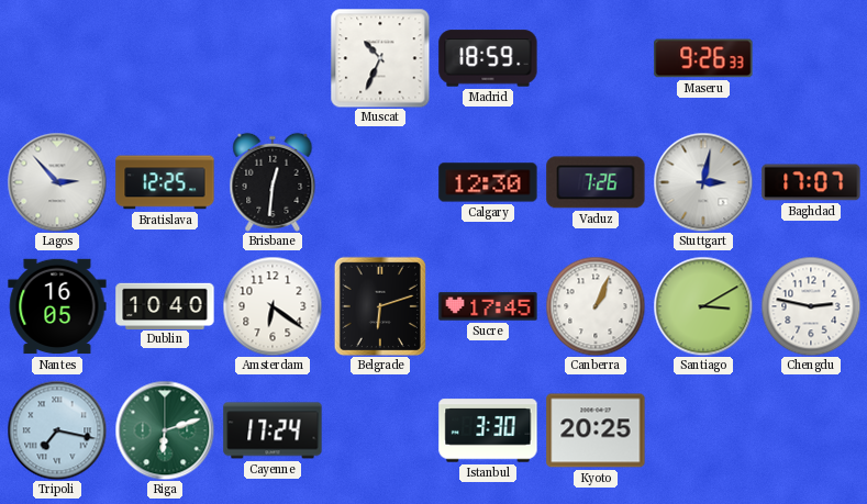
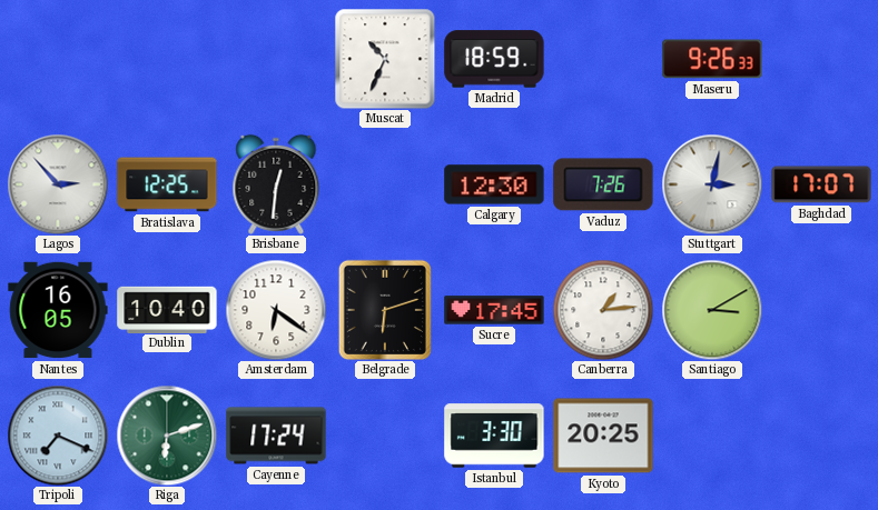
Canberra: 1:04 -> 1:14
Chengdu: 2:47 -> none
Tripoli: 7:17 -> 7:19
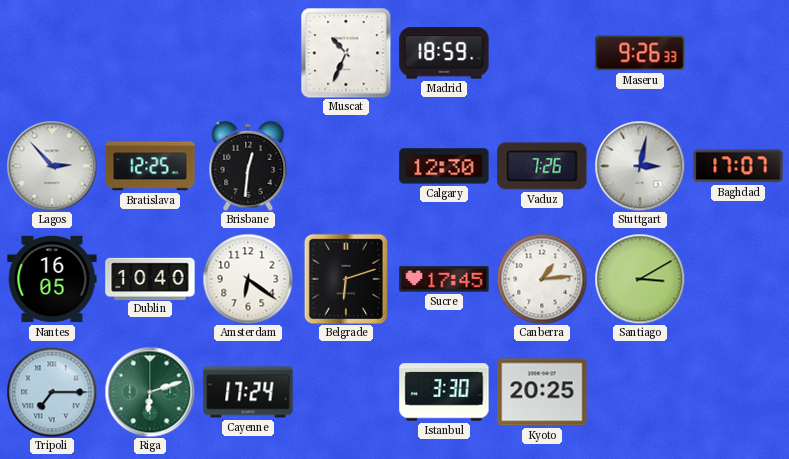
Tripoli: 7:19 -> 7:15
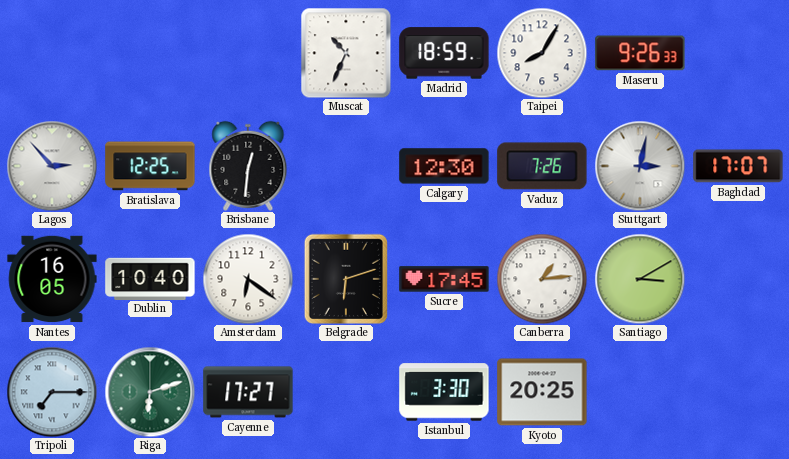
Taipei: none -> 8:05
Cayenne: 17:24 -> 17:27
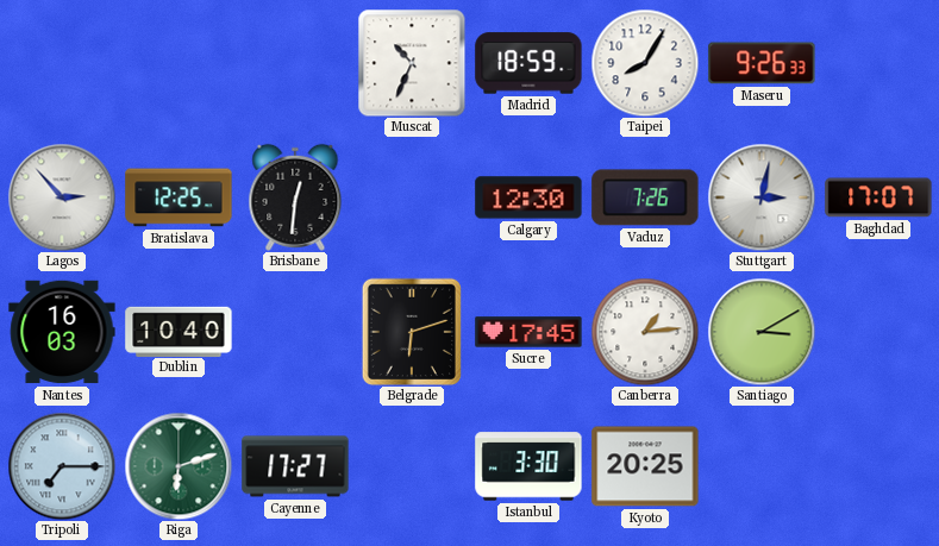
Nantes: 16:05 -> 16:03
Amsterdam: 6:21 -> none
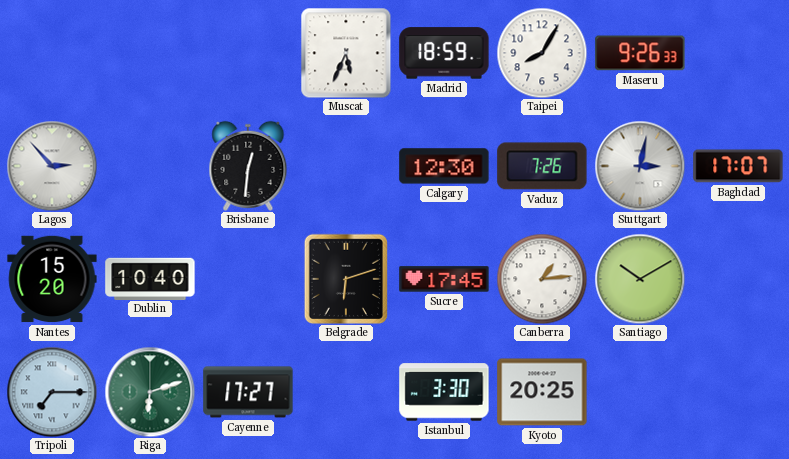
Muscat: 10:34 -> 5:34
Bratislava: 12:25 -> none
Nantes: 16:03 -> 15:20
Santiago: 3:10 -> 10:10
